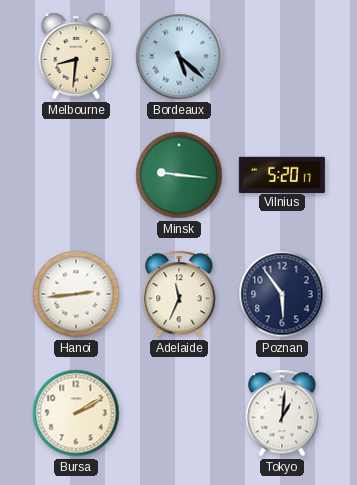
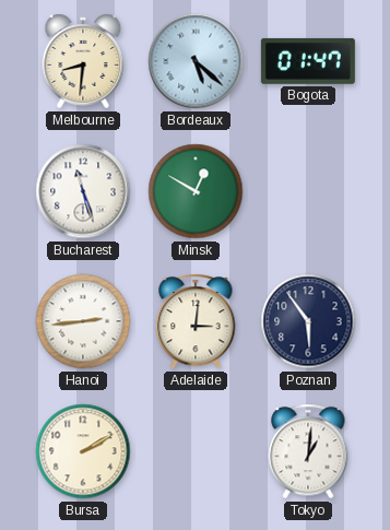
Bogota: none -> 01:47
Bucharest: none -> 11:27
Minsk: 9:16 -> 12:50
Vilnius: 5:20 -> none
Adelaide: 11:34 -> 3:01
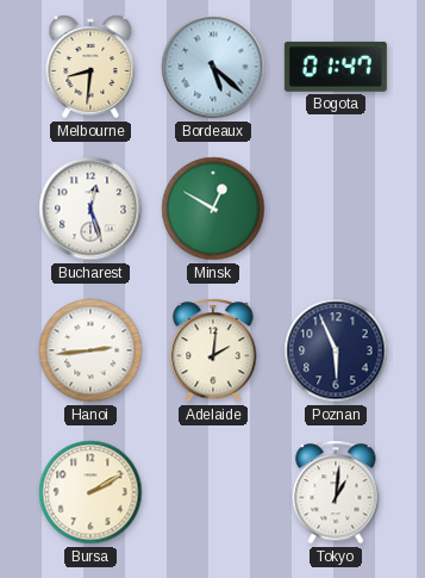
Bucharest: 11:27 -> 12:27
Adelaide: 3:01 -> 2:01
Poznan: 5:54 -> 5:56
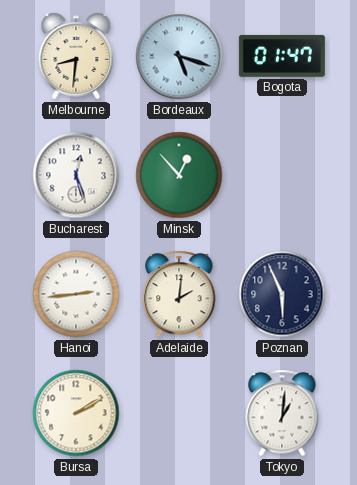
Bordeaux: 5:22 -> 5:18
Minsk: 12:50 -> 12:53
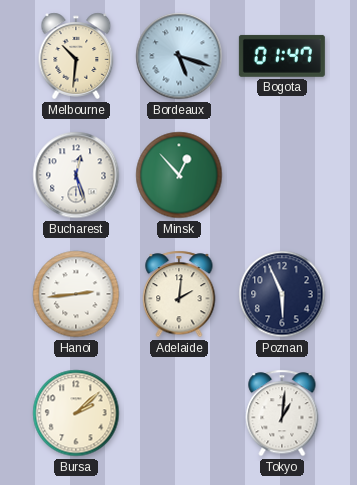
Melbourne: 8:31 -> 10:31
Bursa: 2:10 -> 2:08
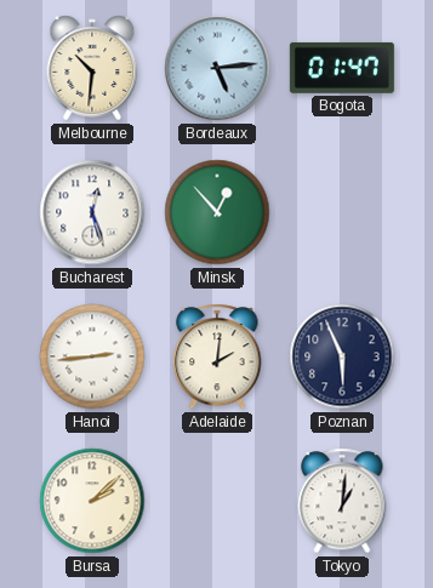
Bordeaux: 5:18 -> 5:14
